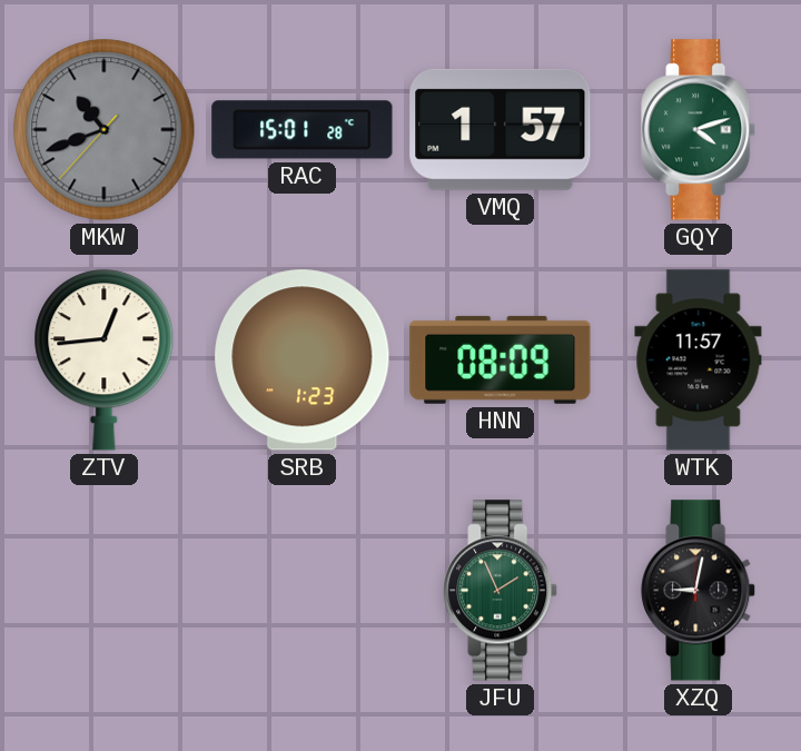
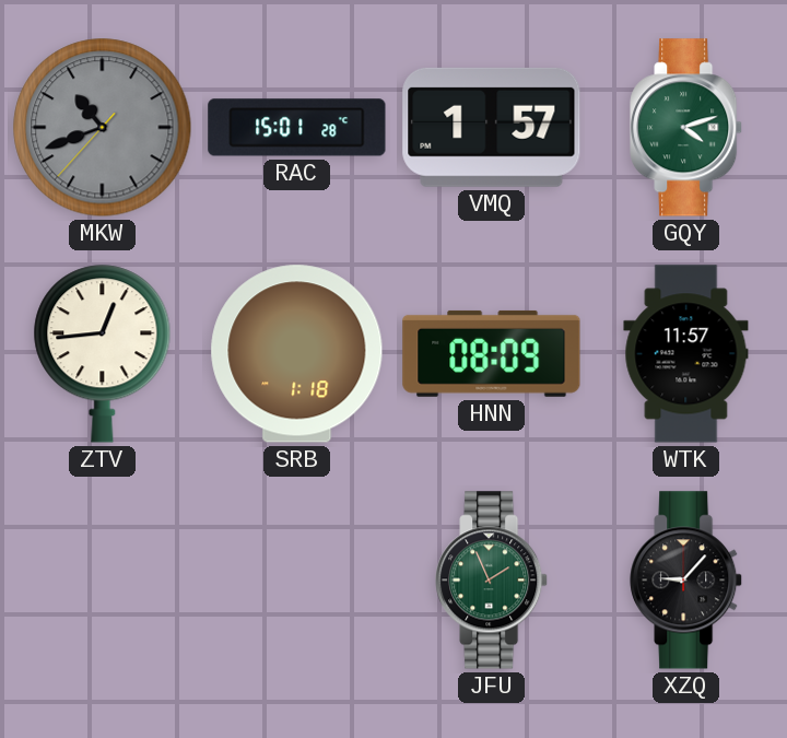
SRB: 1:23 -> 1:18
XZQ: 9:02 -> 9:07
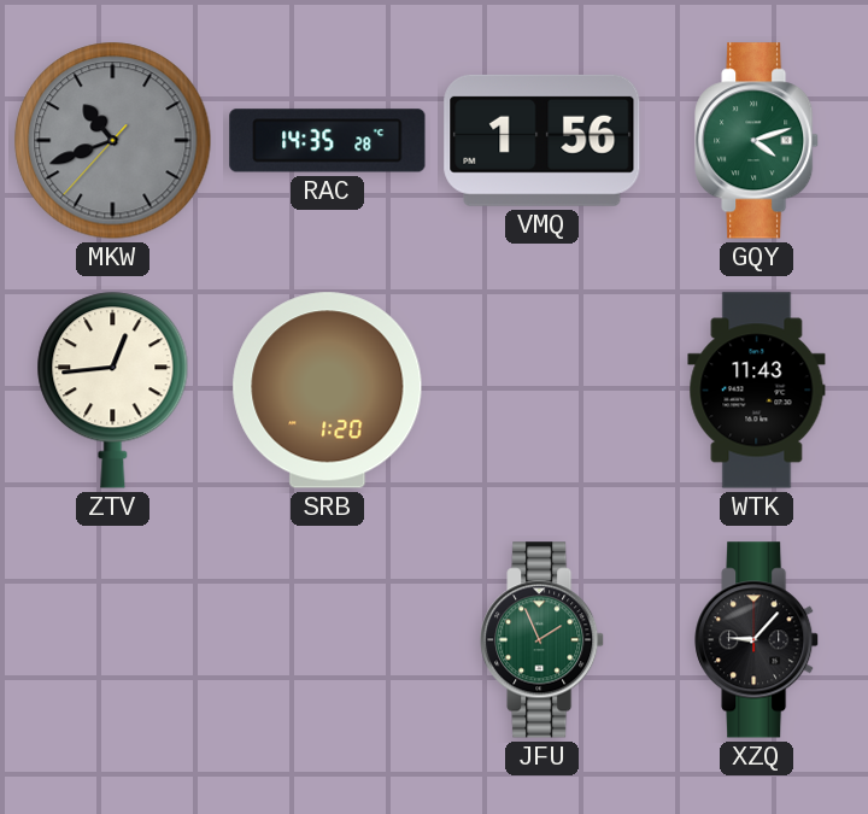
RAC: 15:01 -> 14:35
VMQ: 1:57 -> 1:56
SRB: 1:18 -> 1:20
HNN: 08:09 -> none
WTK: 11:57 -> 11:43
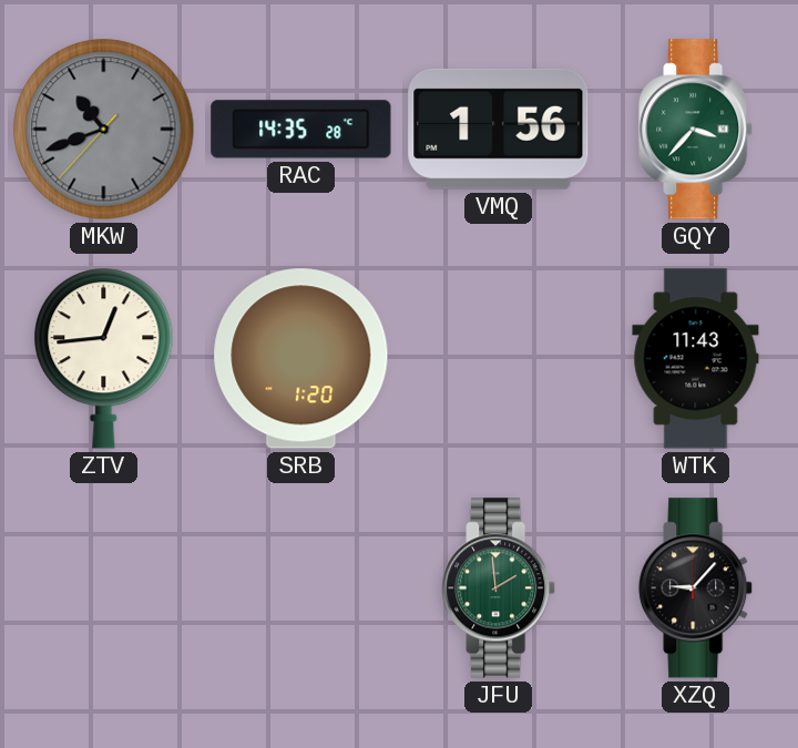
GQY: 4:12 -> 3:37
JFU: 1:56 -> 1:59
